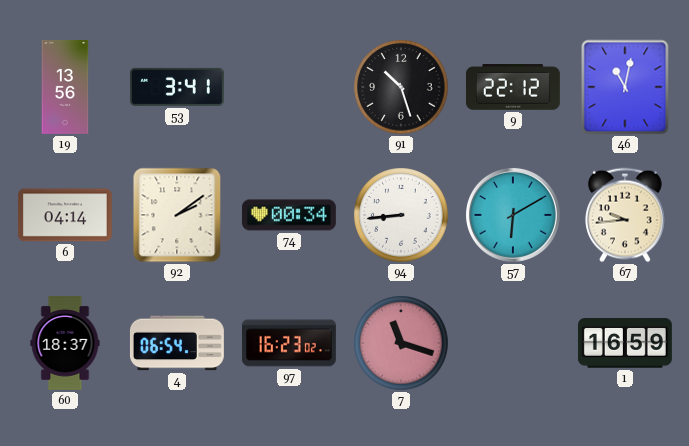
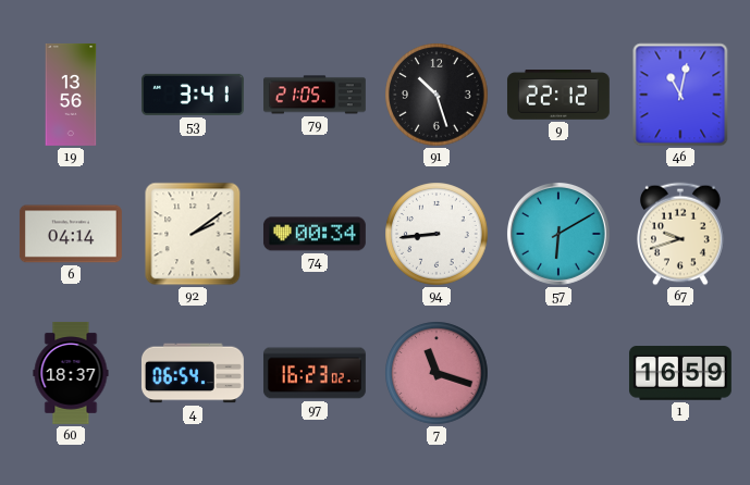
79: none -> 21:05
67: 9:44 -> 9:42
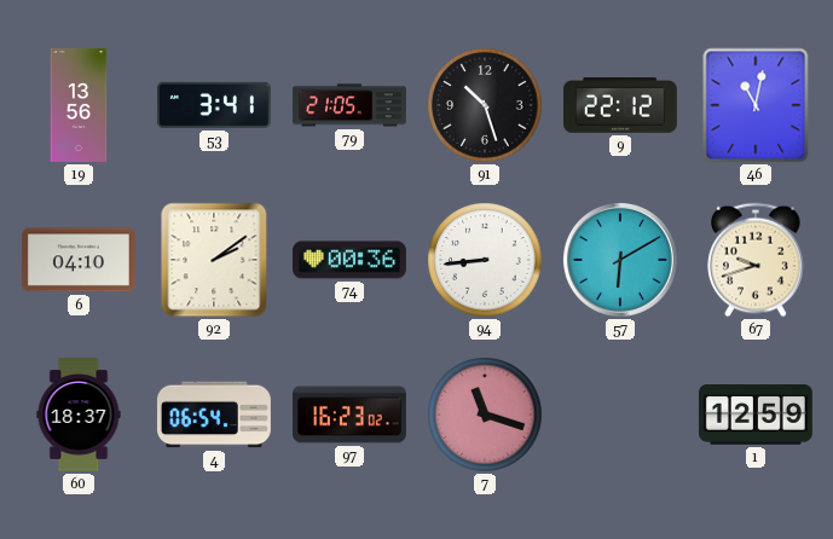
6: 04:14 -> 04:10
74: 00:34 -> 00:36
1: 16:59 -> 12:59
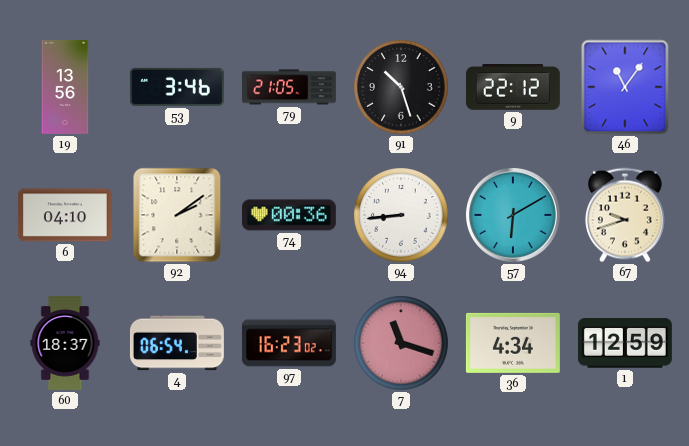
53: 3:41 -> 3:46
46: 11:02 -> 11:06
36: none -> 4:34
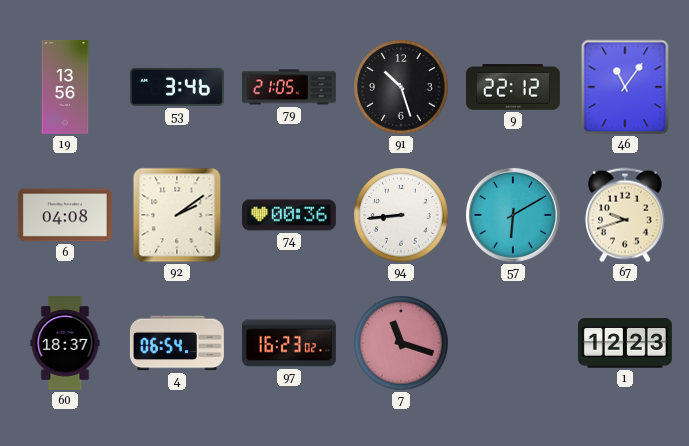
6: 04:10 -> 04:08
36: 4:34 -> none
1: 12:59 -> 12:23
